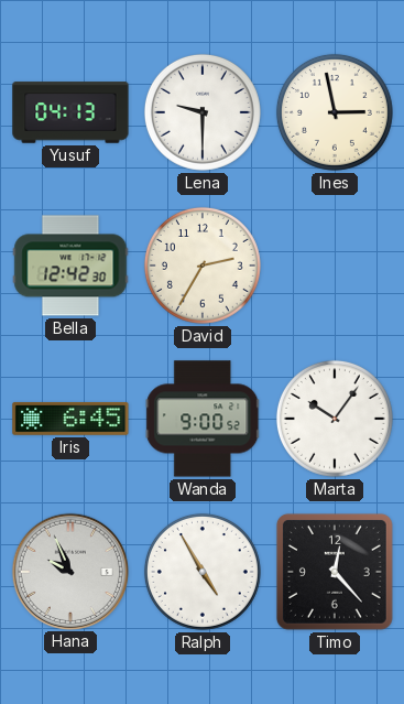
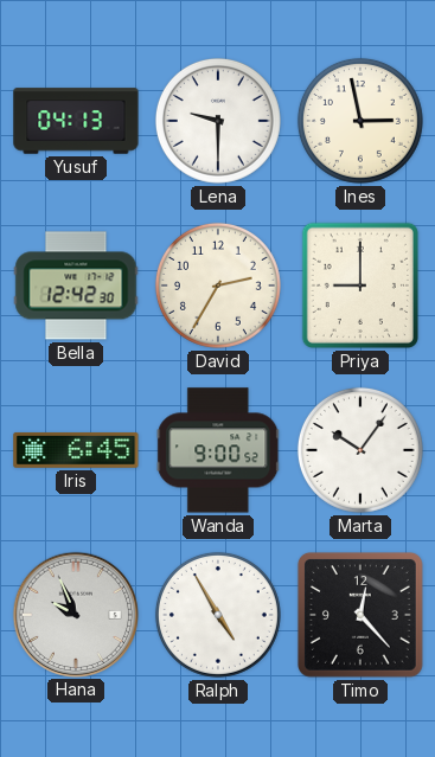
Priya: none -> 9:00
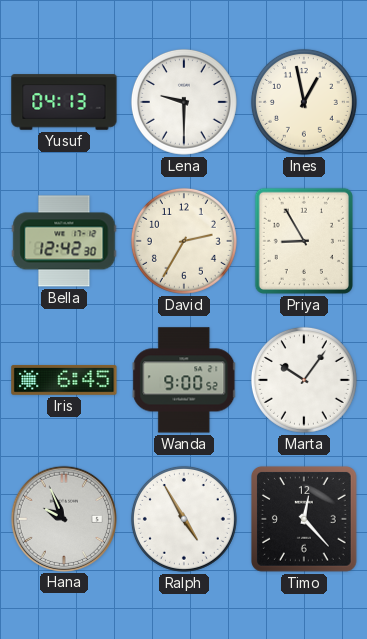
Ines: 2:58 -> 12:58
Priya: 9:00 -> 8:55
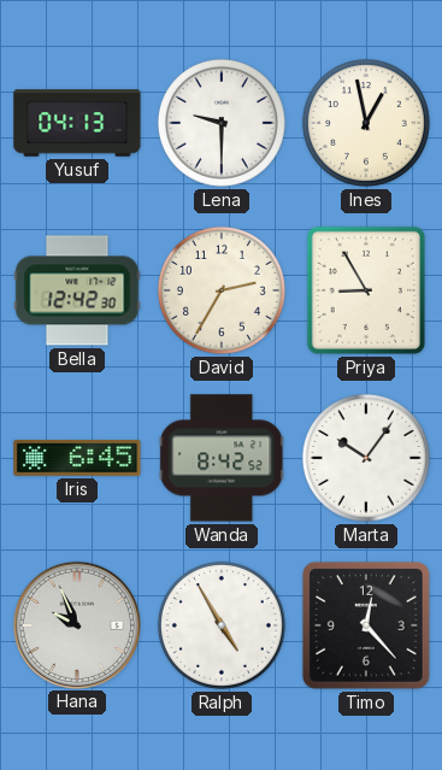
Wanda: 9:00 -> 8:42
